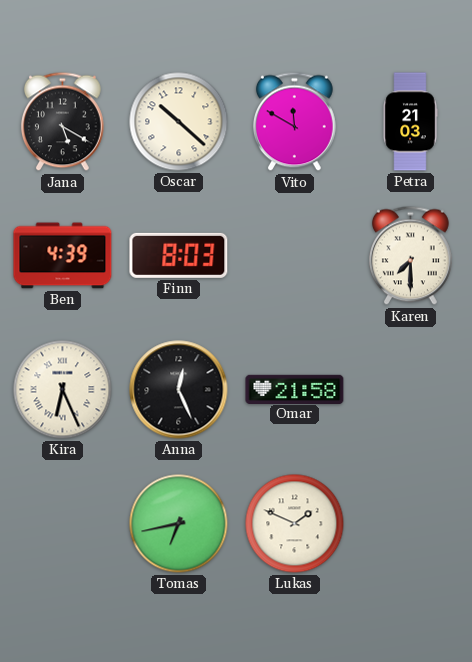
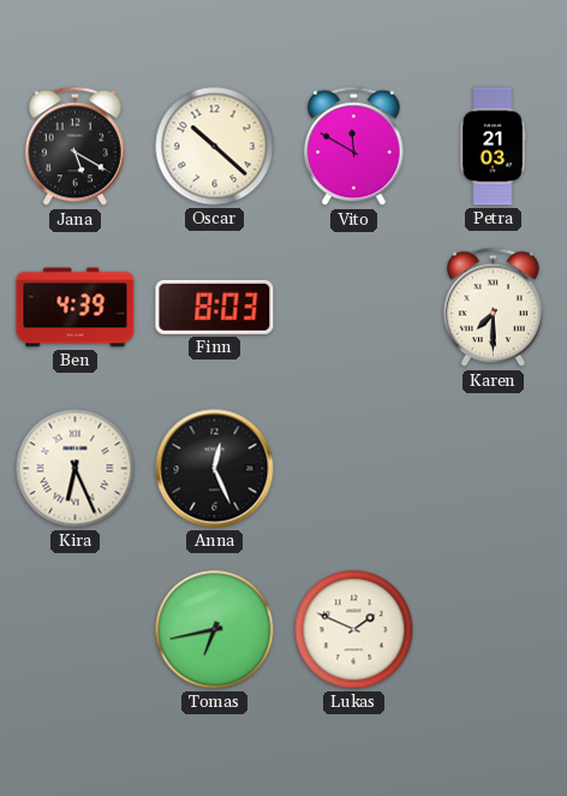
Omar: 21:58 -> none
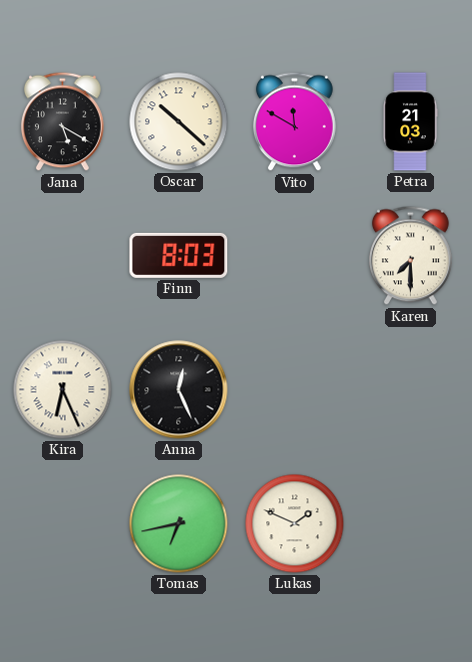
Ben: 4:39 -> none
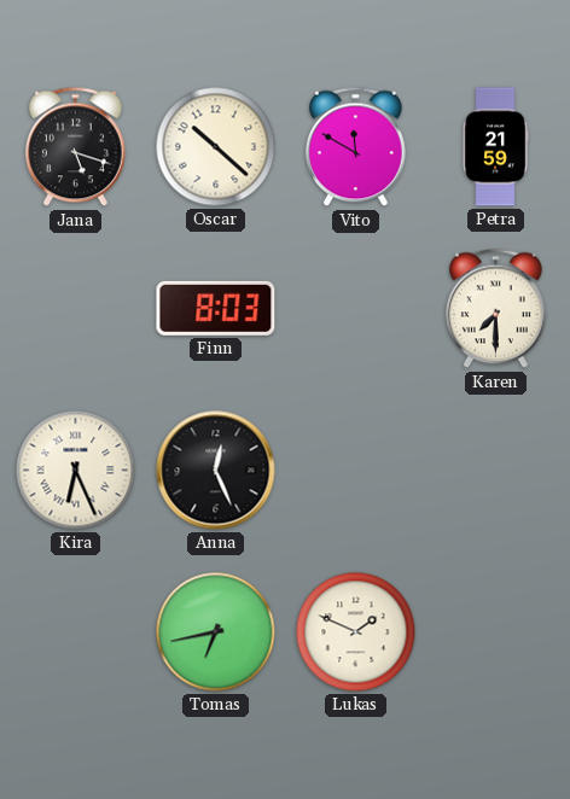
Jana: 5:20 -> 5:18
Petra: 21:03 -> 21:59
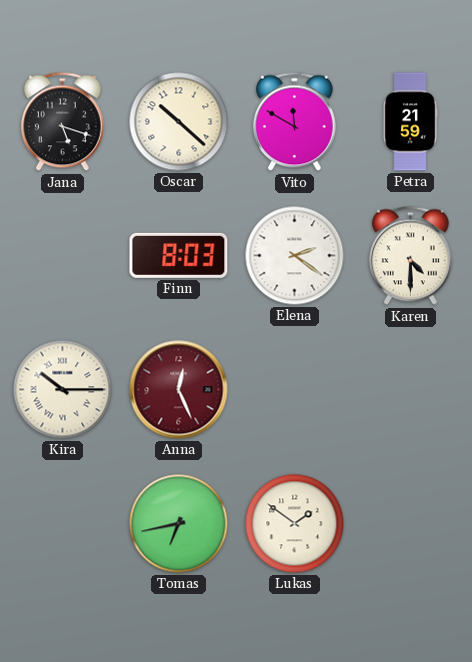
Elena: none -> 2:21
Karen: 7:30 -> 4:30
Kira: 6:26 -> 10:15
Anna dial: black -> burgundy
Lukas: 1:49 -> 1:51
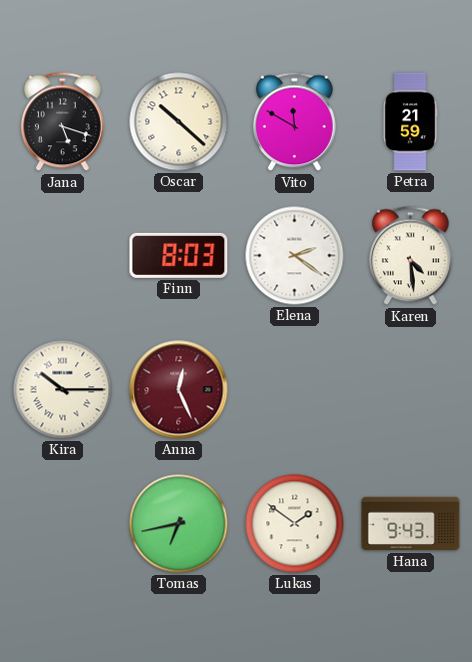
Karen: 4:30 -> 4:29
Hana: none -> 9:43
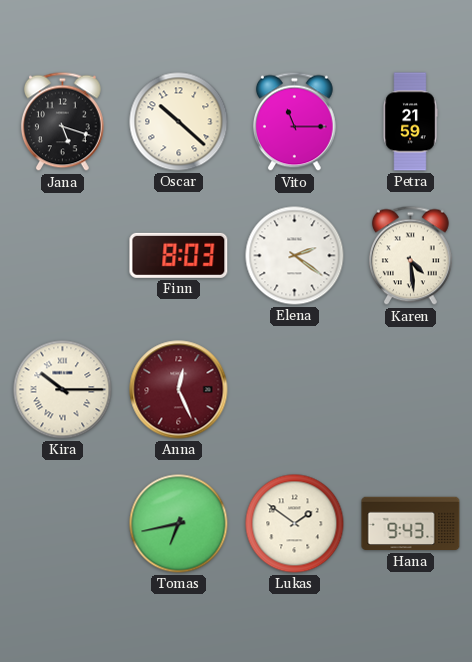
Vito: 11:50 -> 11:15
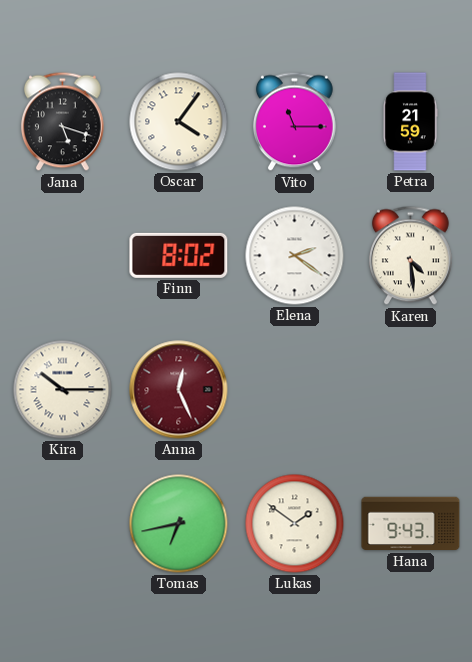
Oscar: 10:22 -> 4:06
Finn: 8:03 -> 8:02
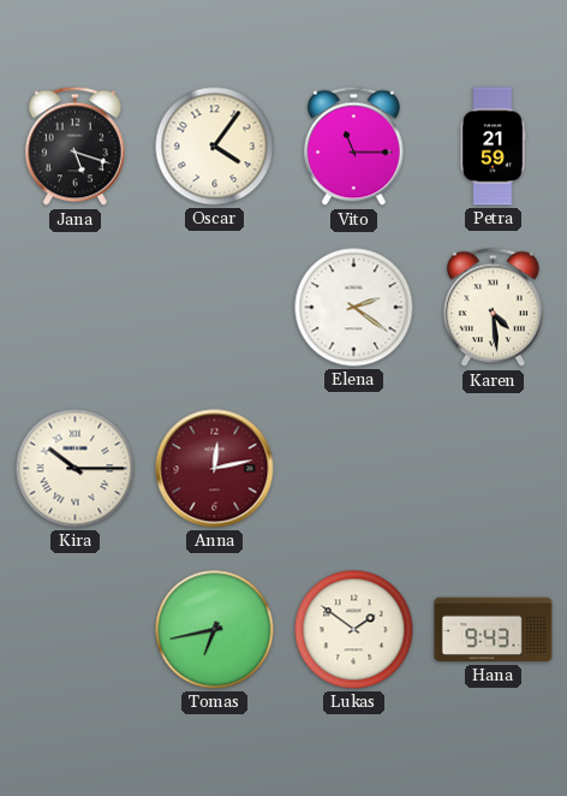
Finn: 8:02 -> none
Anna: 12:26 -> 12:13
